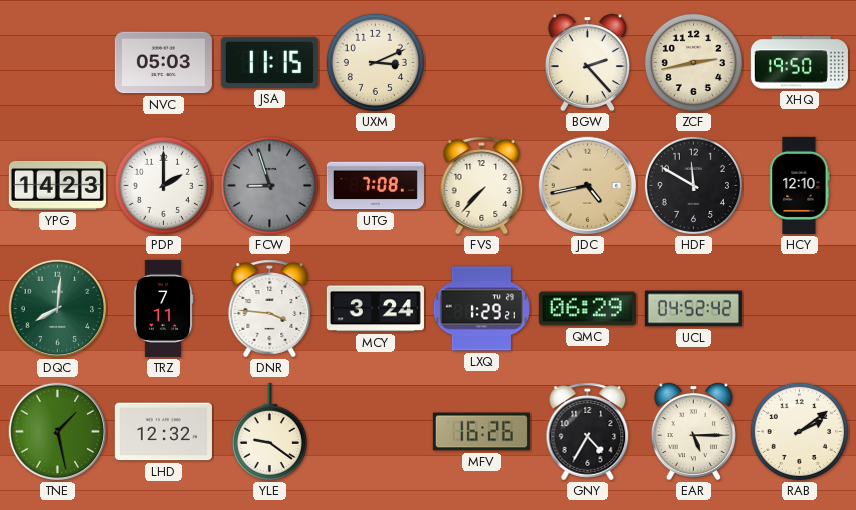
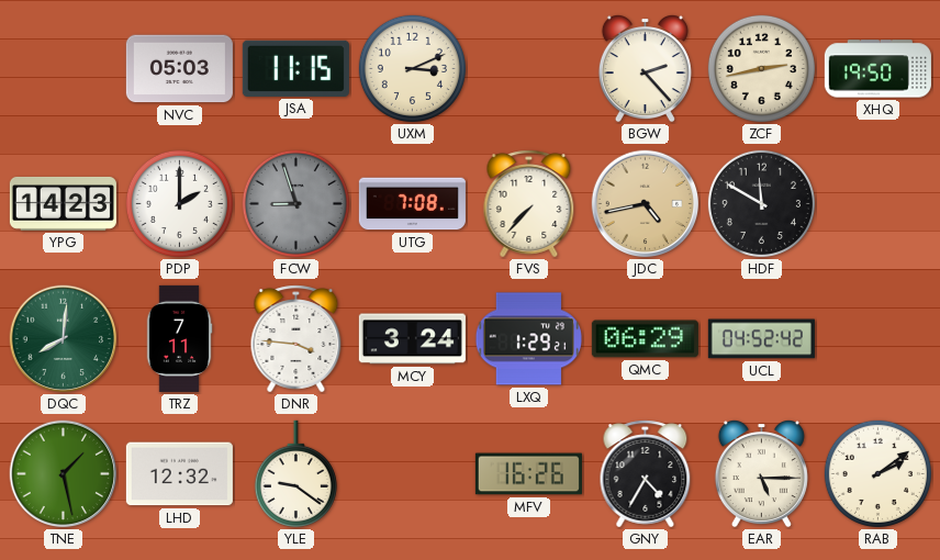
HCY: 12:10 -> none
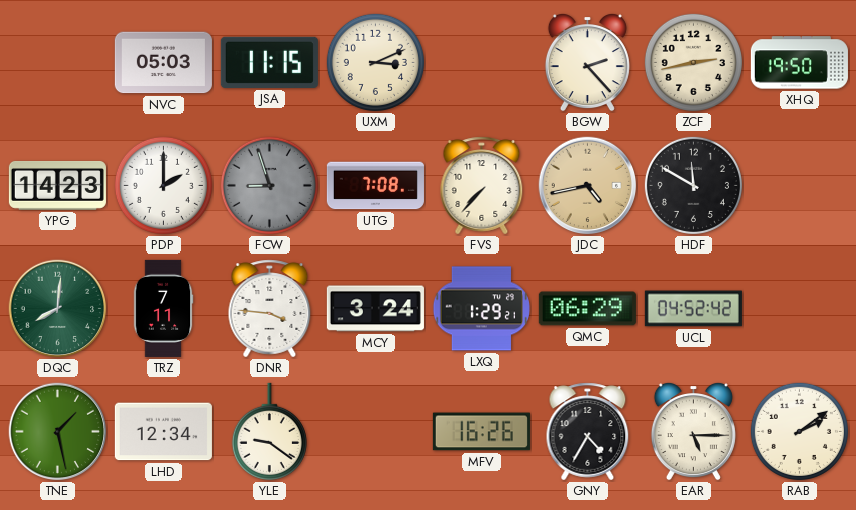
LHD: 12:32 -> 12:34
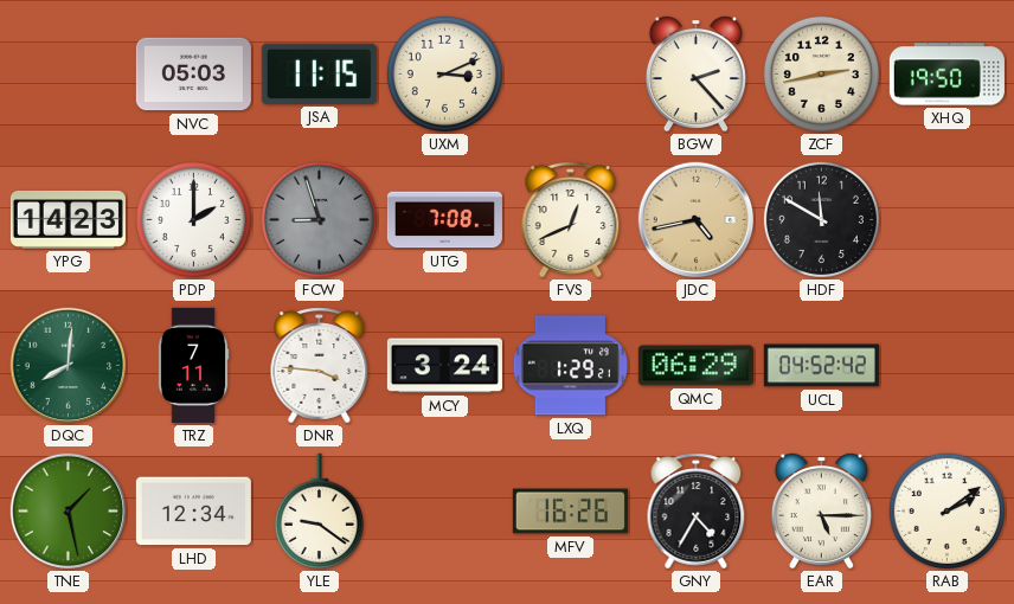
FVS: 7:37 -> 12:41
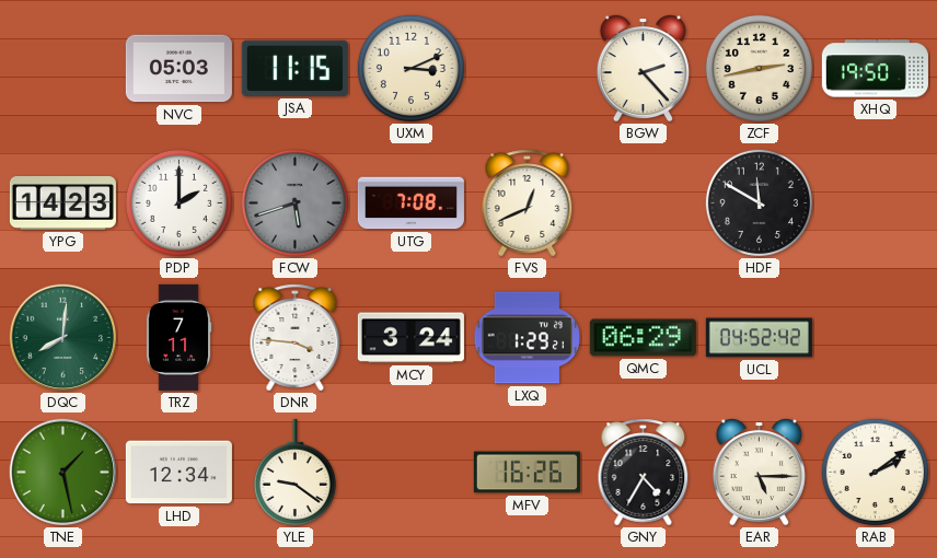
FCW: 8:57 -> 5:42
JDC: 4:43 -> none
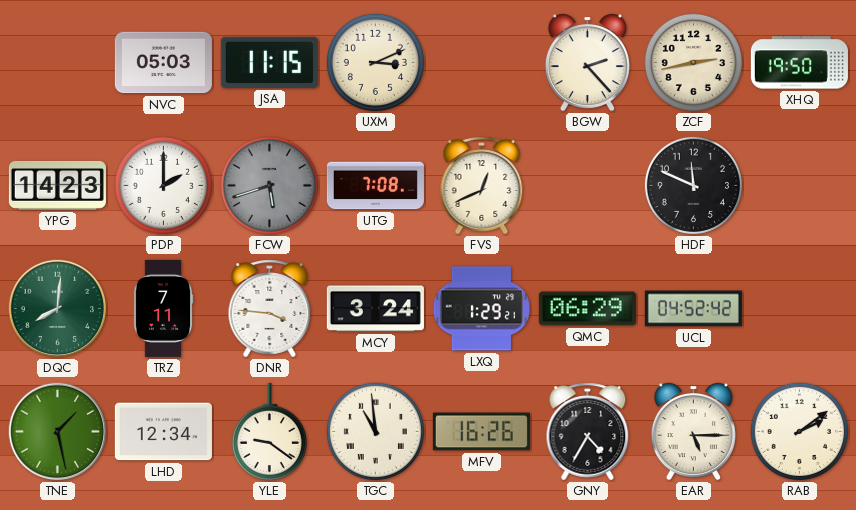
HDF: 11:50 -> 11:49
TGC: none -> 10:59
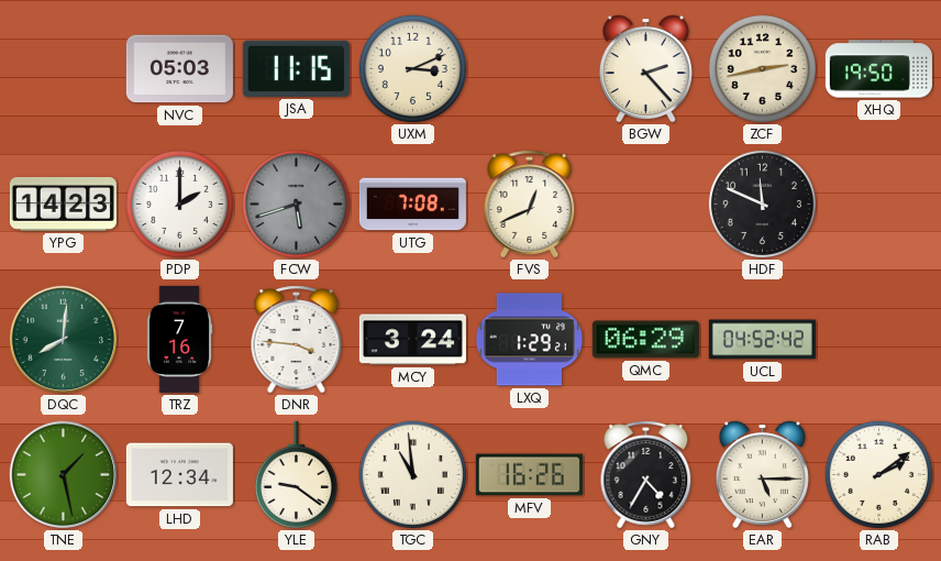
TRZ: 7:11 -> 7:16
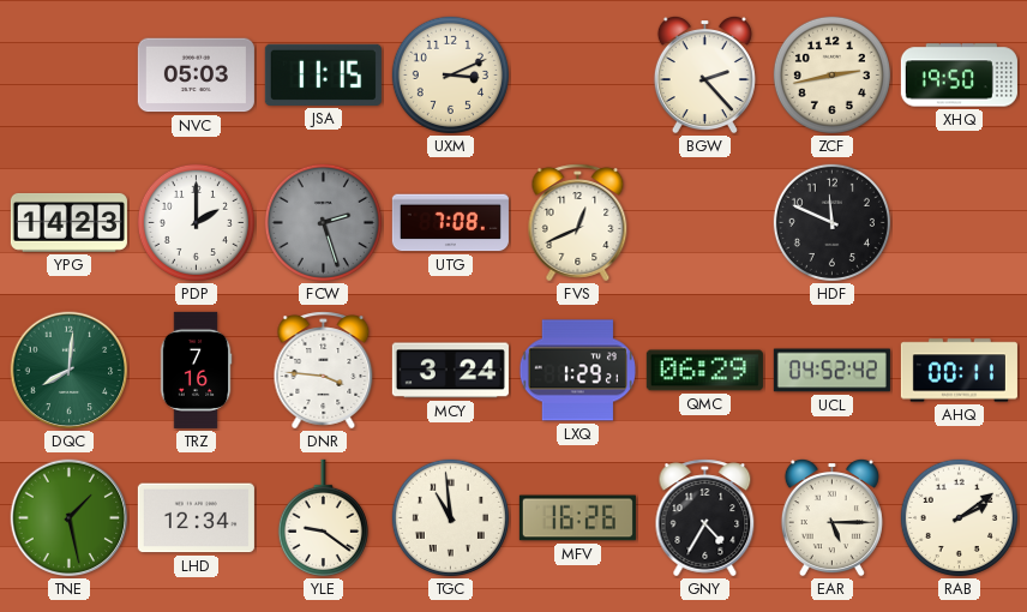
FCW: 5:42 -> 2:27
AHQ: none -> 00:11
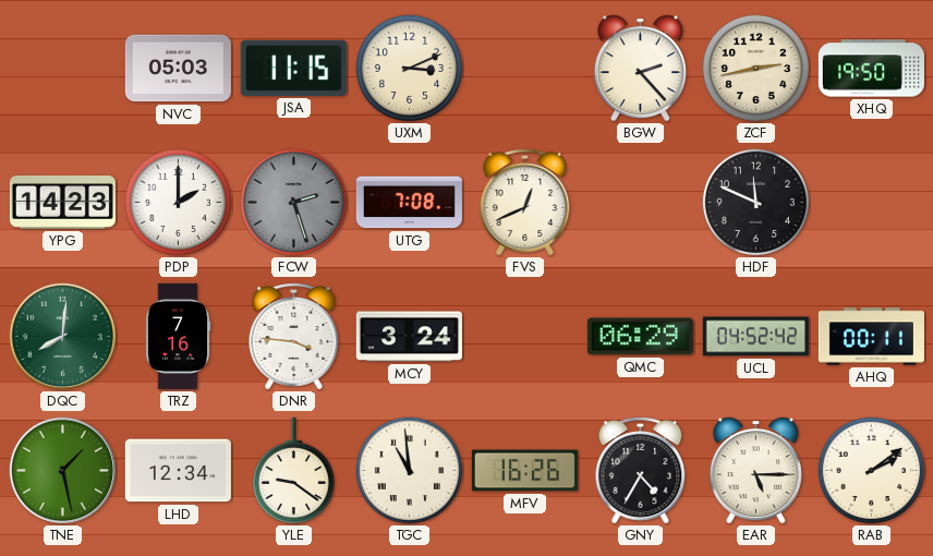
LXQ: 1:29 -> none
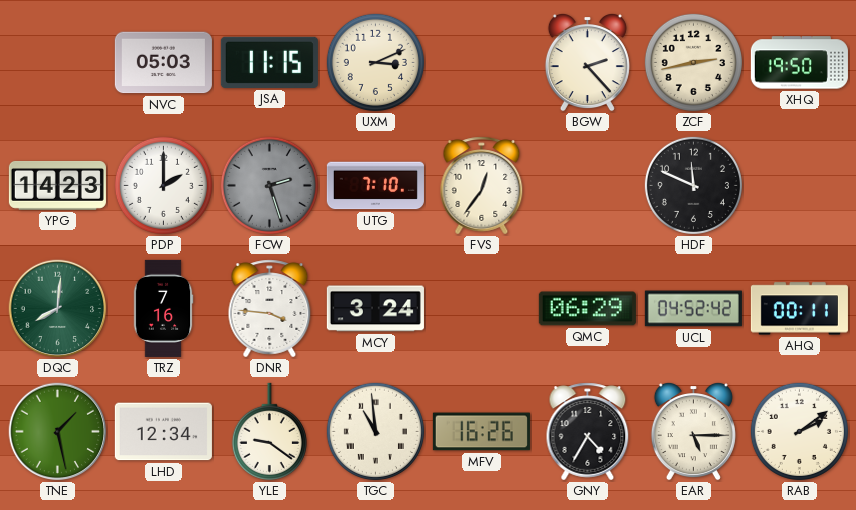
UTG: 7:08 -> 7:10
FVS: 12:41 -> 12:36
